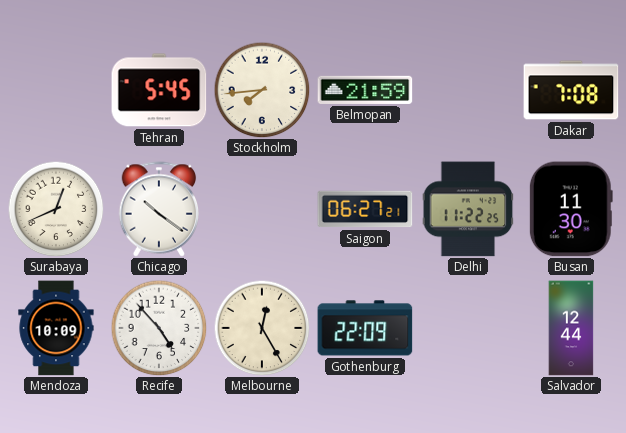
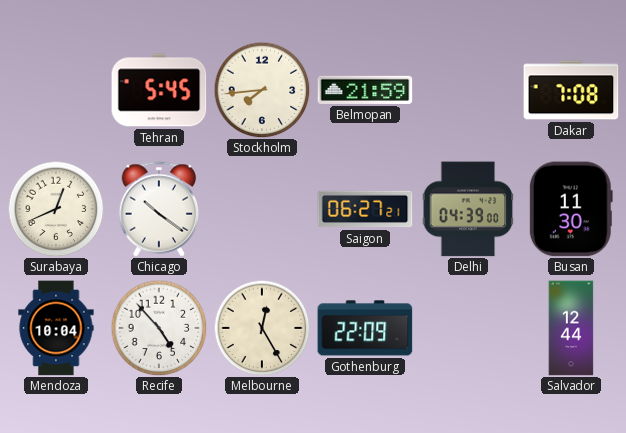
Delhi: 11:22 -> 04:39
Mendoza: 10:09 -> 10:04
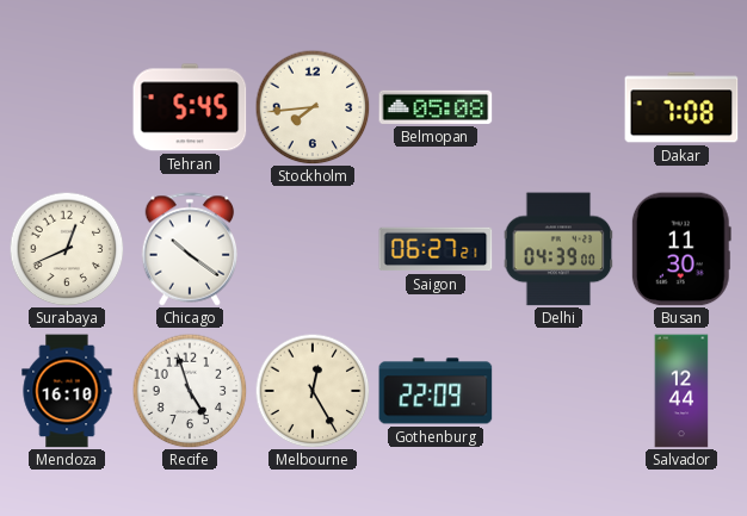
Belmopan: 21:59 -> 05:08
Mendoza: 10:04 -> 16:10
Recife: 4:53 -> 4:57
